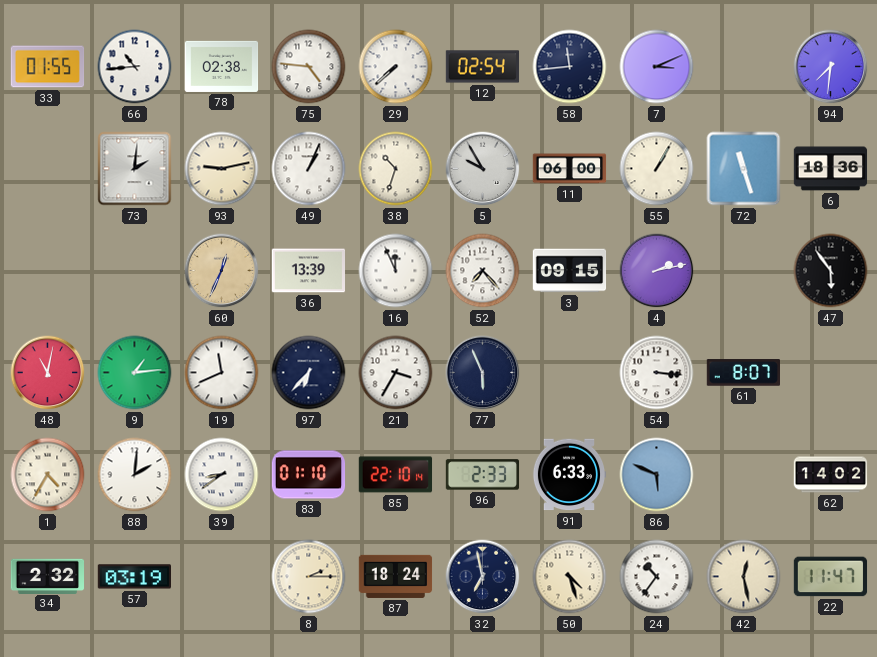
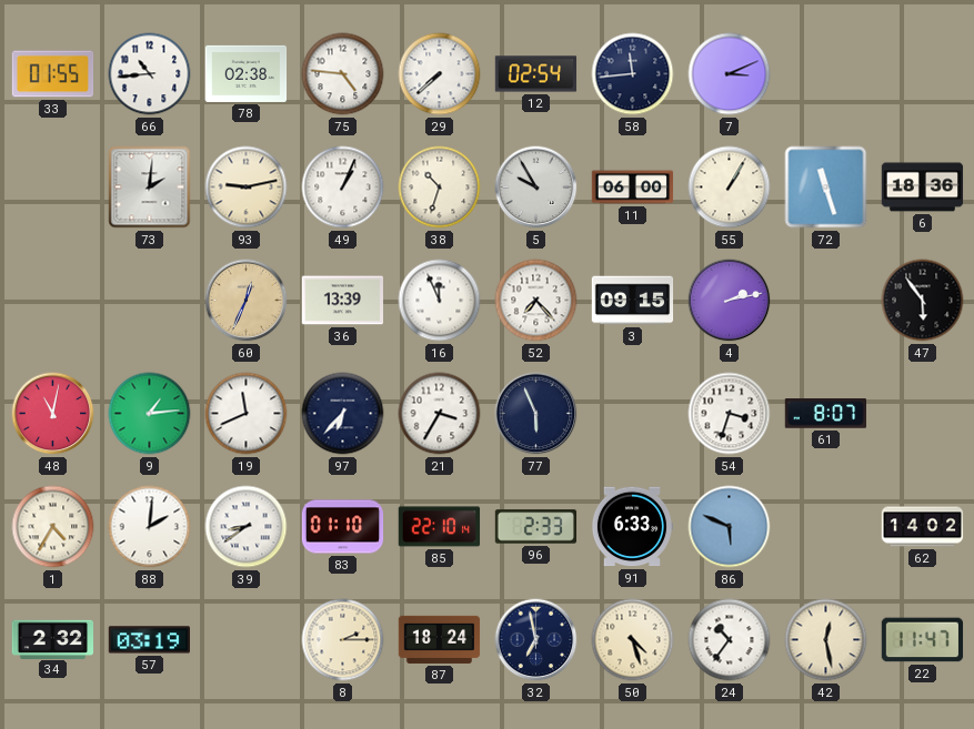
94: 7:31 -> none
54: 3:16 -> 3:33
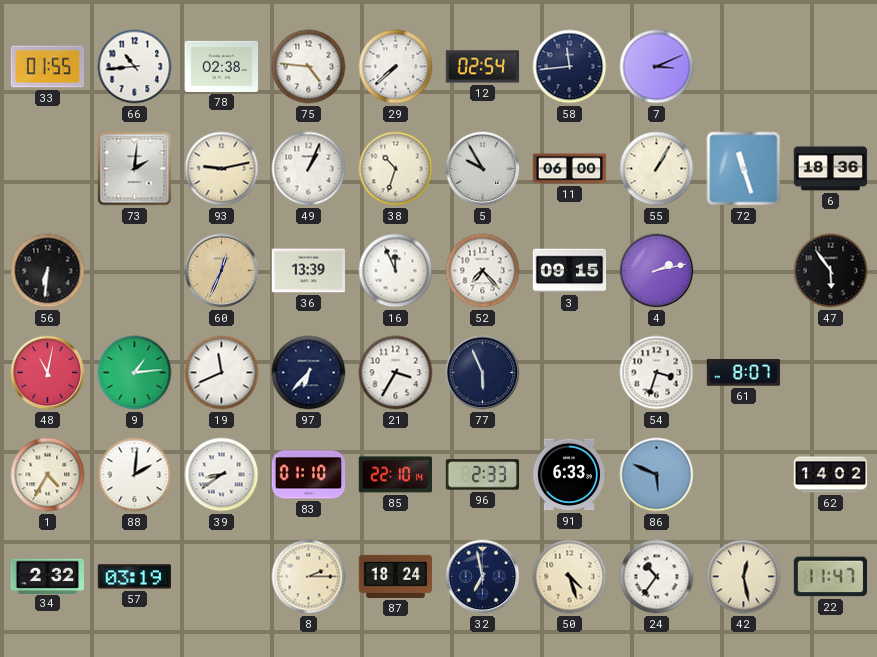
56: none -> 6:31
